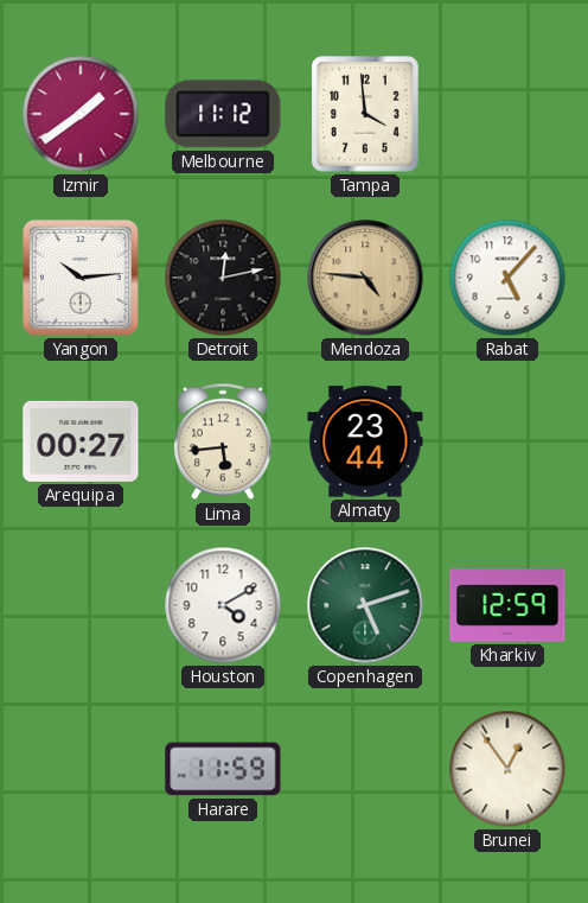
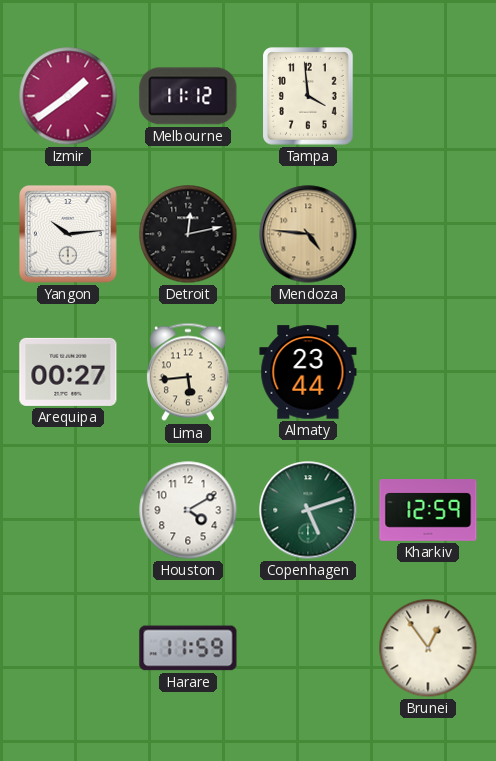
Rabat: 5:07 -> none
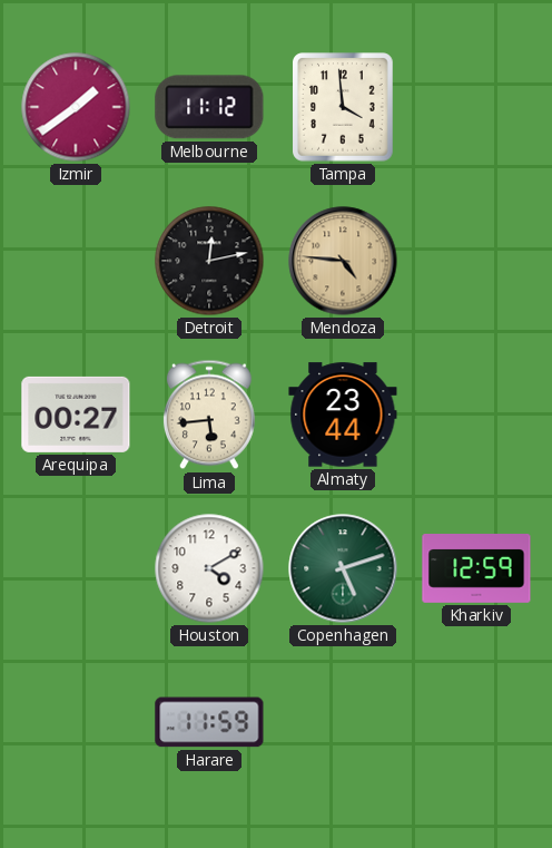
Yangon: 10:14 -> none
Brunei: 12:54 -> none
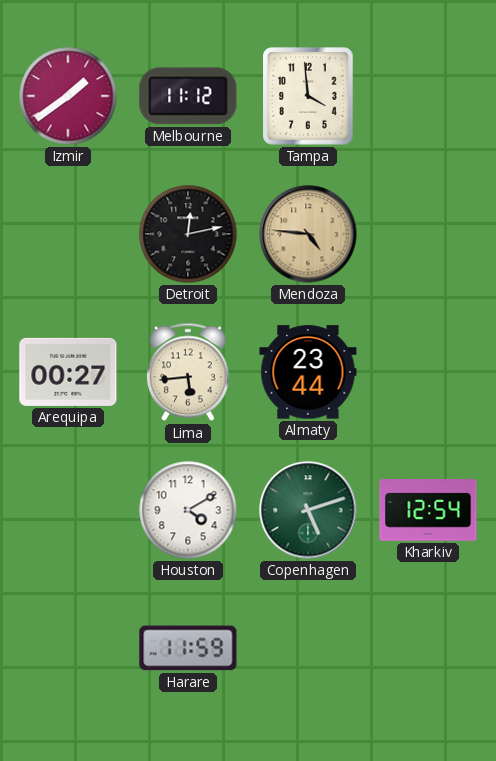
Kharkiv: 12:59 -> 12:54
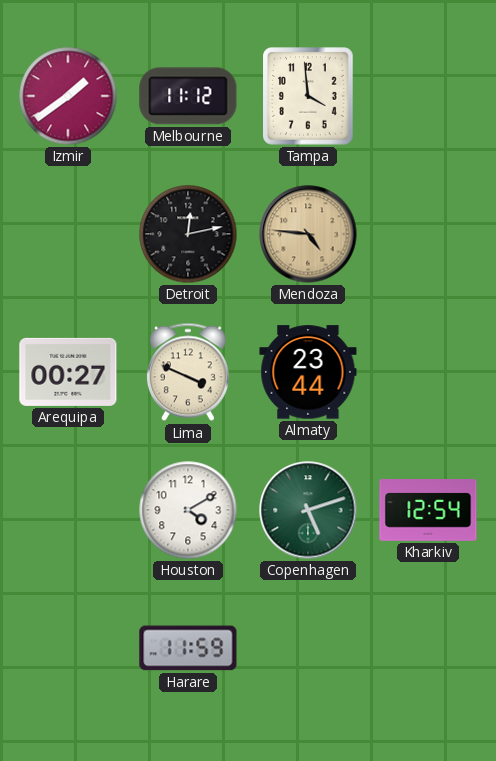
Lima: 5:44 -> 3:49
